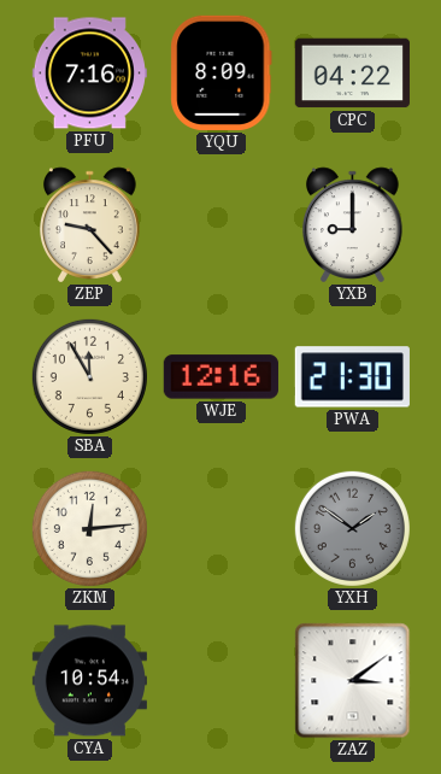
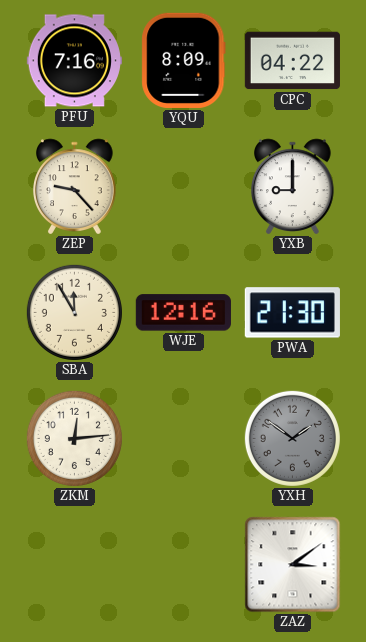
CYA: 10:54 -> none
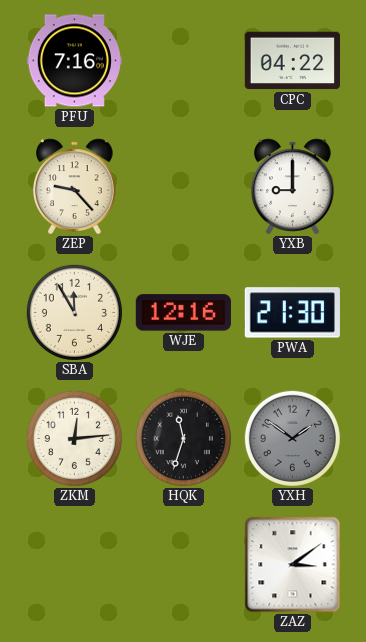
YQU: 8:09 -> none
HQK: none -> 11:33
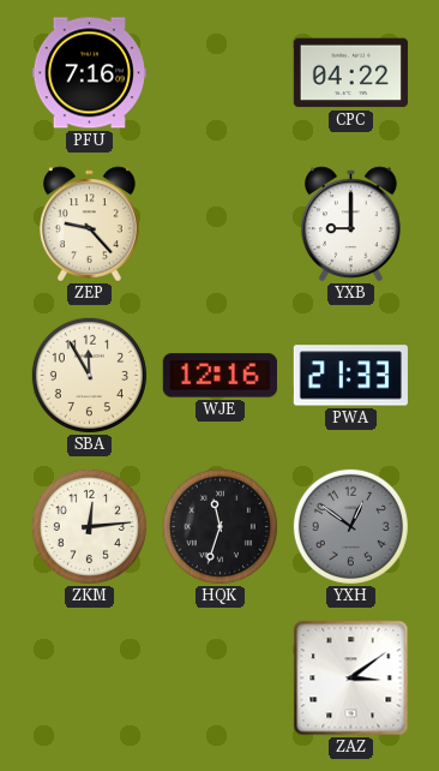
PWA: 21:30 -> 21:33
YXH: 1:51 -> 12:51
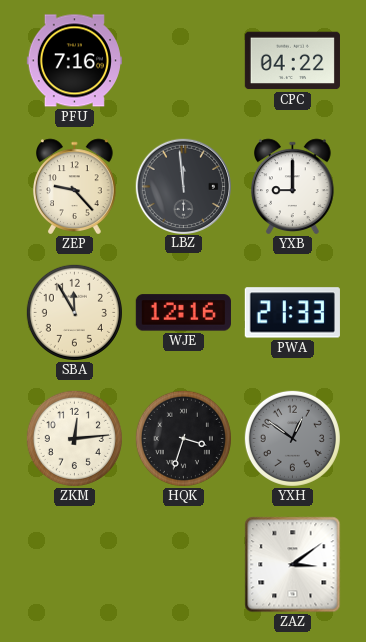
LBZ: none -> 11:59
HQK: 11:33 -> 3:33
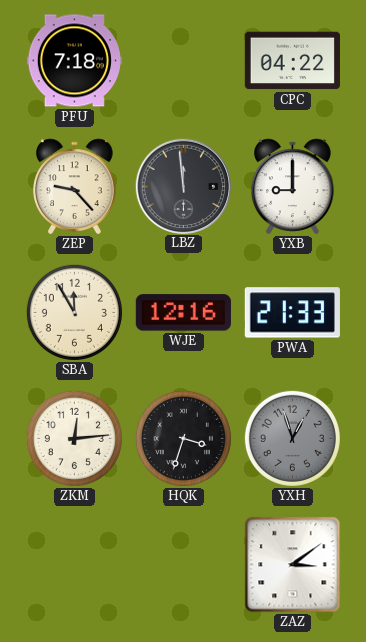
PFU: 7:16 -> 7:18
YXH: 12:51 -> 12:57
